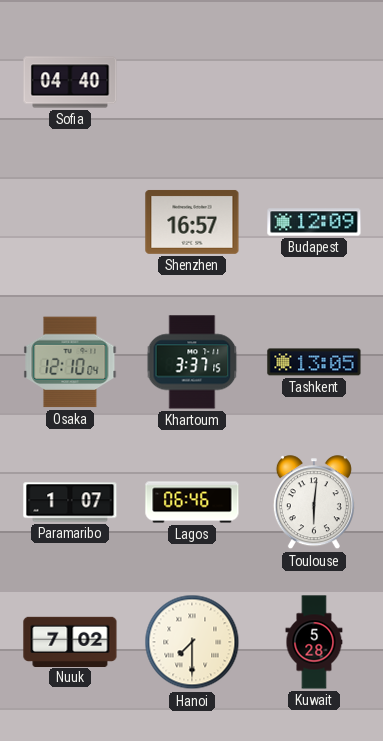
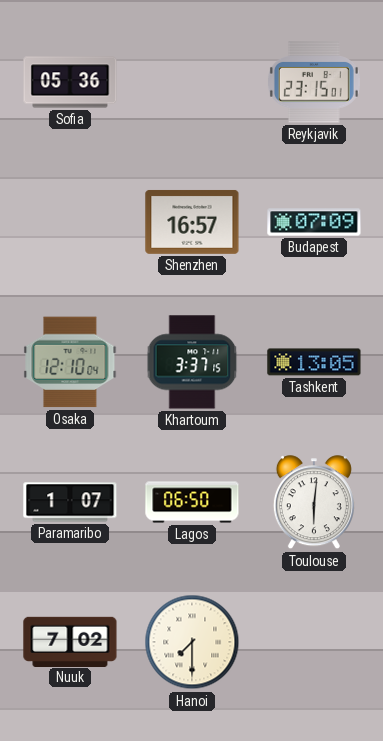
Sofia: 04:40 -> 05:36
Reykjavik: none -> 23:15
Budapest: 12:09 -> 07:09
Lagos: 06:46 -> 06:50
Kuwait: 5:28 -> none
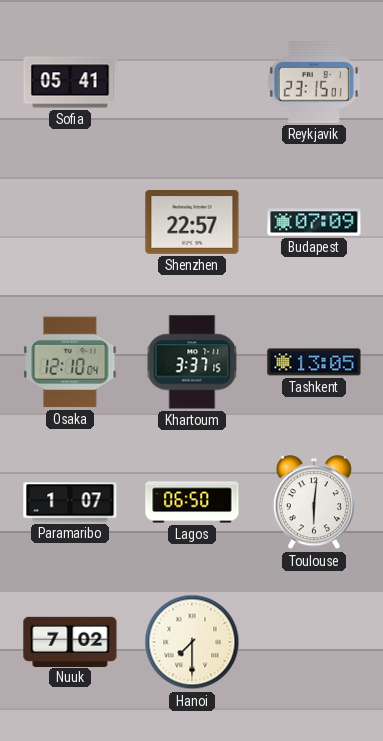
Sofia: 05:36 -> 05:41
Shenzhen: 16:57 -> 22:57
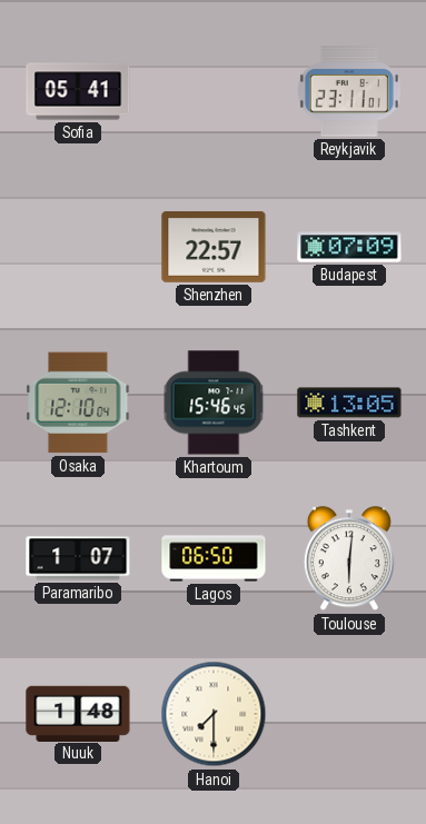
Reykjavik: 23:15 -> 23:11
Khartoum: 3:37 -> 15:46
Nuuk: 7:02 -> 1:48
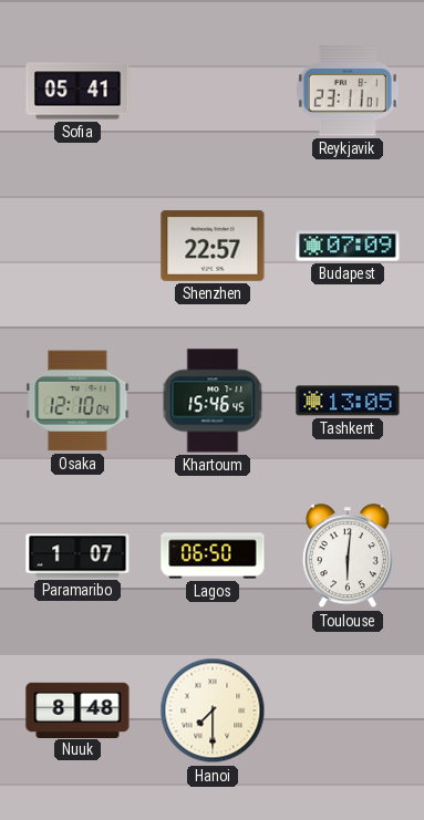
Nuuk: 1:48 -> 8:48
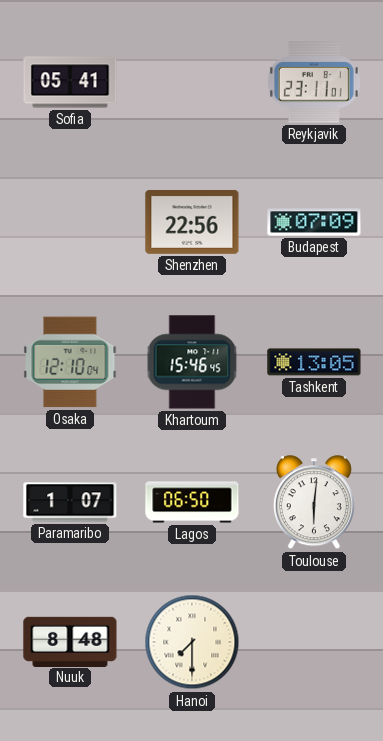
Shenzhen: 22:57 -> 22:56
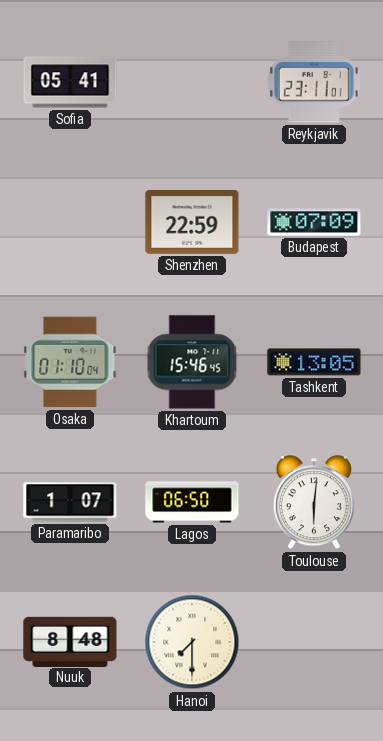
Shenzhen: 22:56 -> 22:59
Osaka: 12:10 -> 01:10
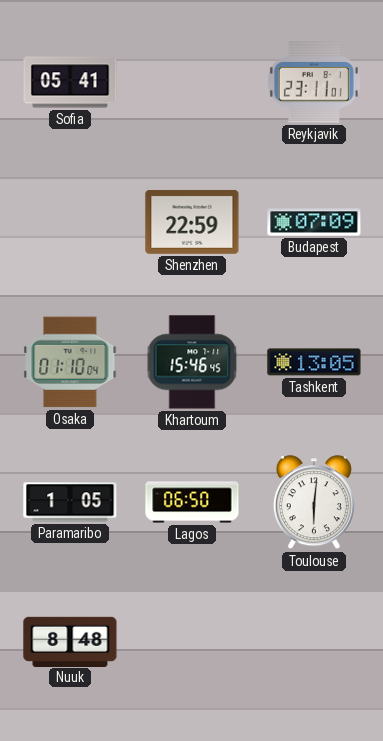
Paramaribo: 1:07 -> 1:05
Hanoi: 7:30 -> none
